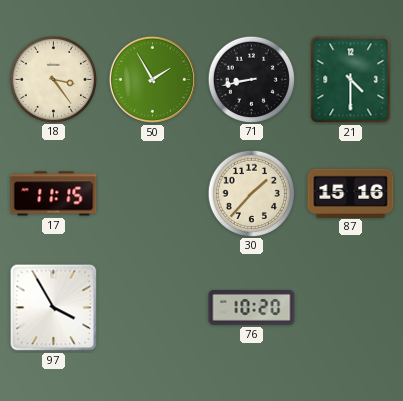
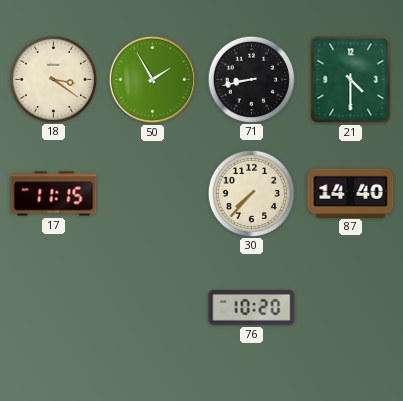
18: 3:24 -> 3:21
30: 1:37 -> 7:37
87: 15:16 -> 14:40
97: 3:55 -> none
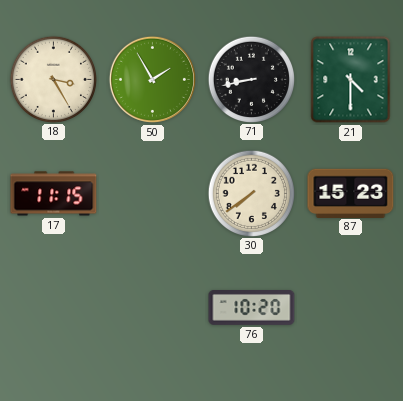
18: 3:21 -> 3:25
30: 7:37 -> 7:39
87: 14:40 -> 15:23
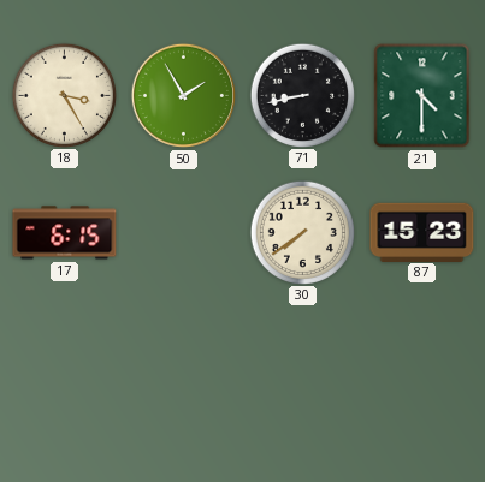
17: 11:15 -> 6:15
76: 10:20 -> none
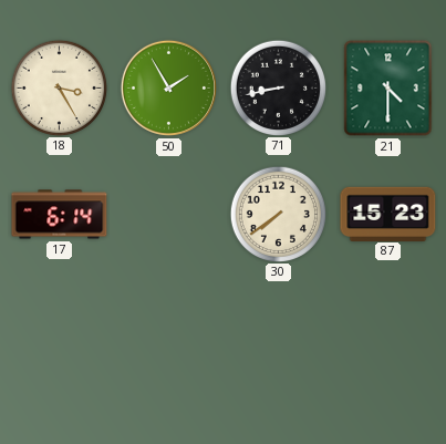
17: 6:15 -> 6:14
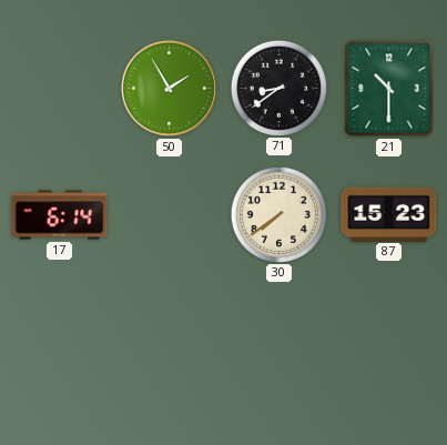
18: 3:25 -> none
71: 8:43 -> 8:39
21: 4:30 -> 10:30
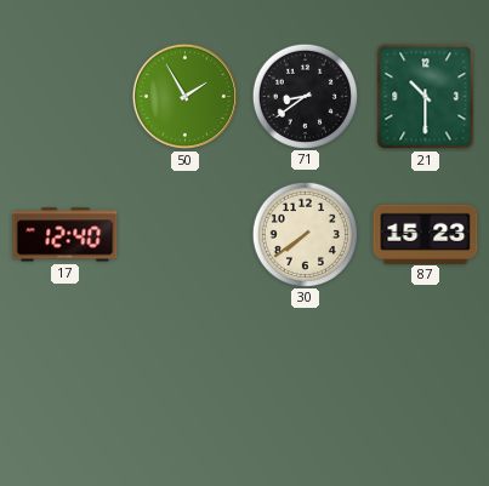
17: 6:14 -> 12:40
